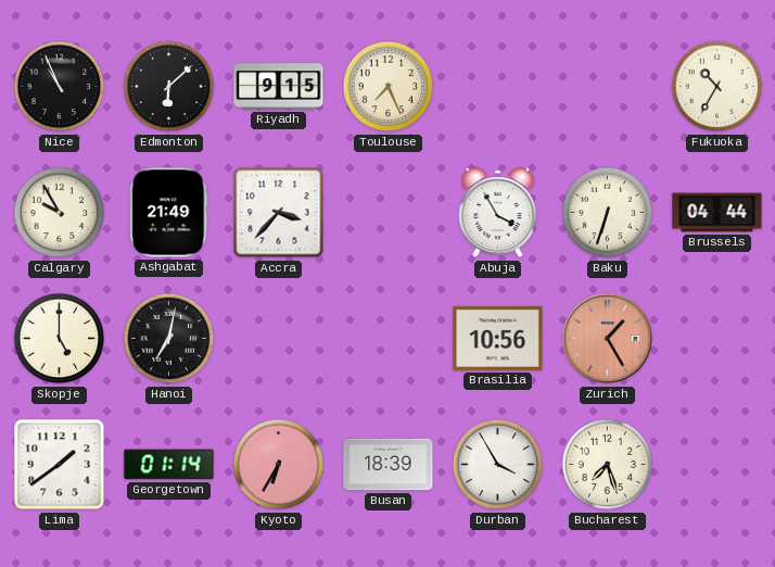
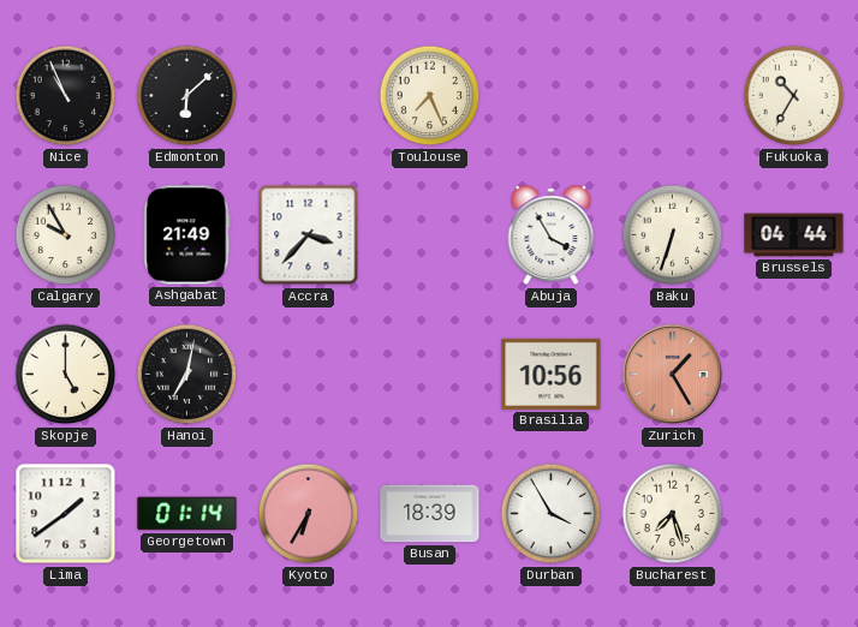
Riyadh: 9:15 -> none
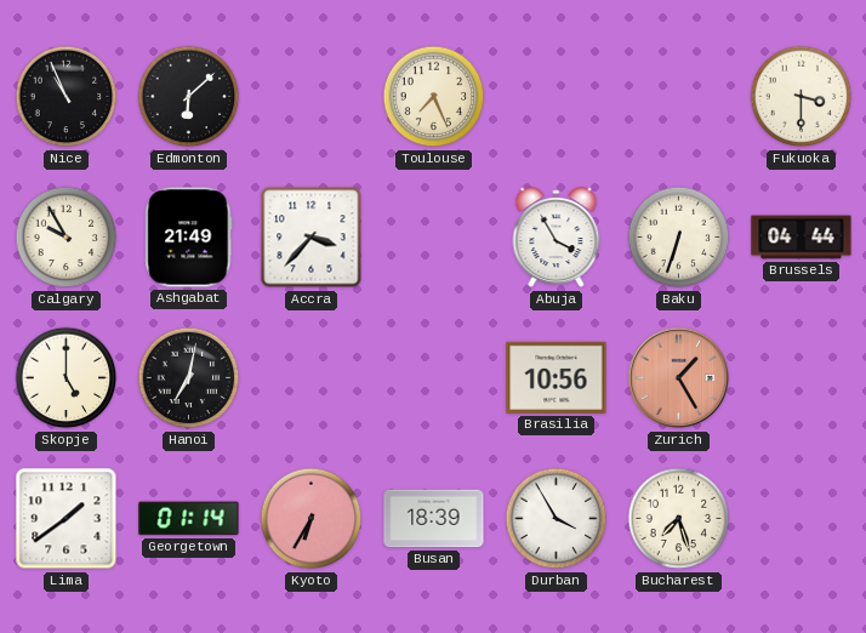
Fukuoka: 10:35 -> 3:30
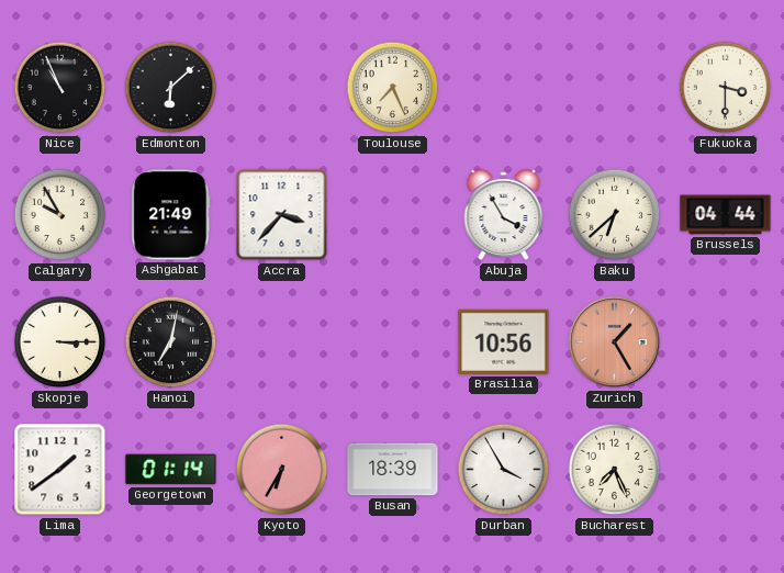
Baku: 6:33 -> 6:38
Skopje: 5:00 -> 3:15
Bucharest: 7:27 -> 7:26
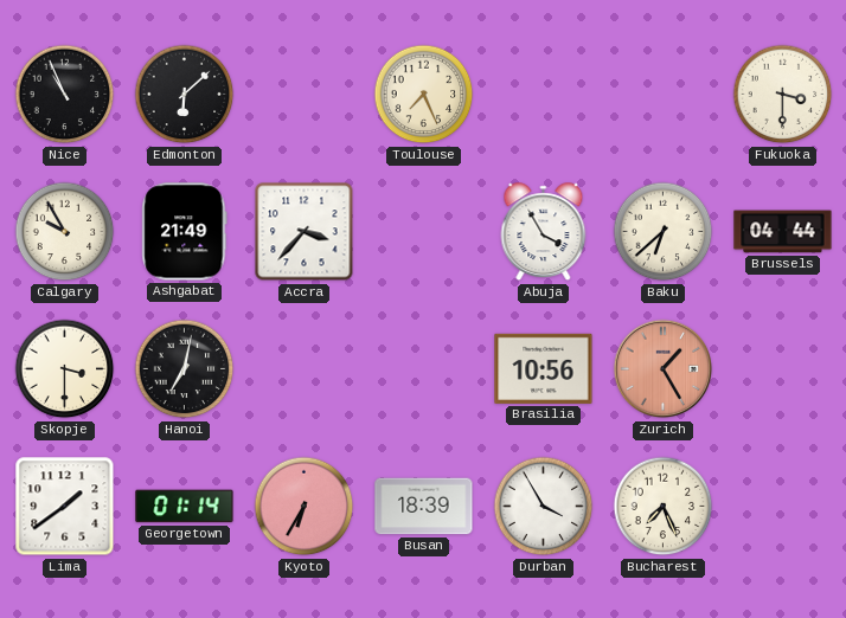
Skopje: 3:15 -> 3:30
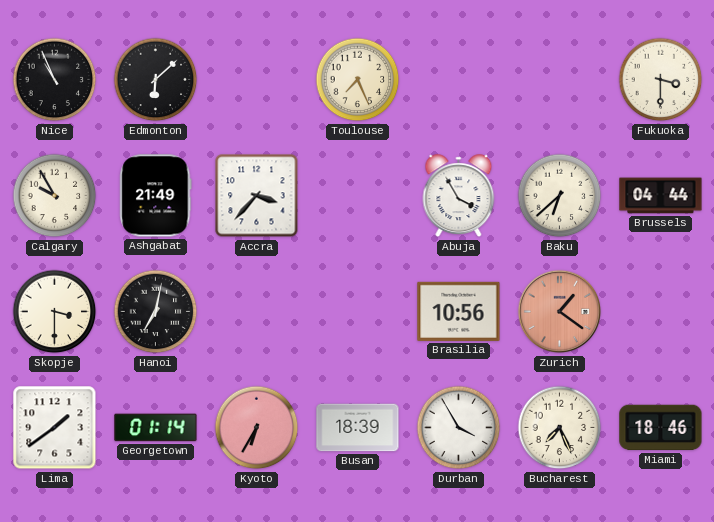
Zurich: 1:25 -> 1:21
Miami: none -> 18:46
